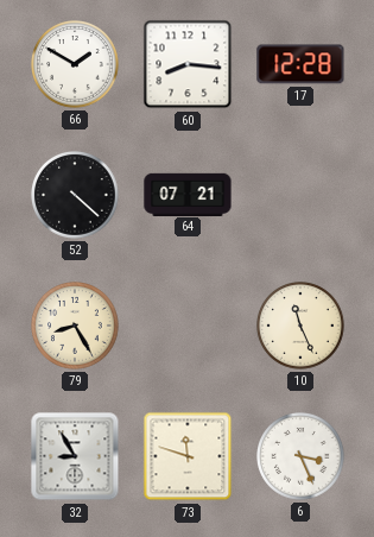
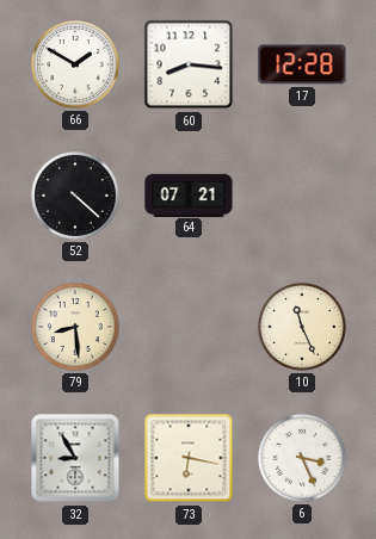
79: 8:25 -> 8:29
73: 11:48 -> 6:17
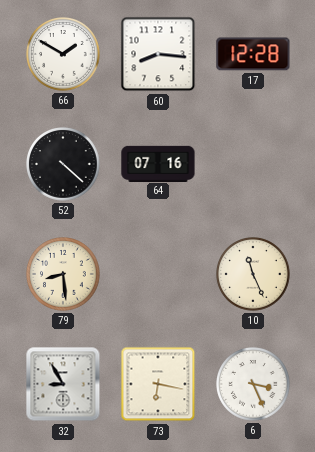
64: 07:21 -> 07:16
